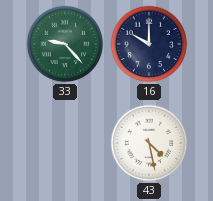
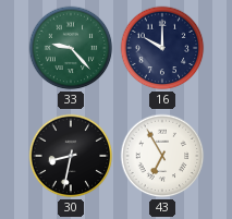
30: none -> 8:32
43: 4:28 -> 6:55
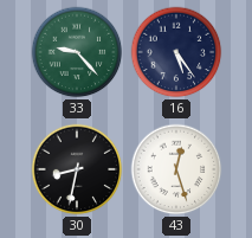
16: 10:00 -> 5:24
43: 6:55 -> 12:27
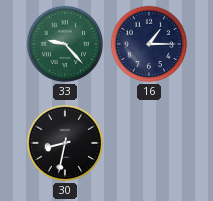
16: 5:24 -> 1:15
43: 12:27 -> none
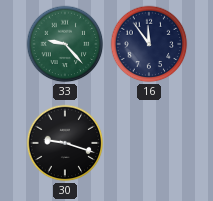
16: 1:15 -> 11:54
30: 8:32 -> 9:18
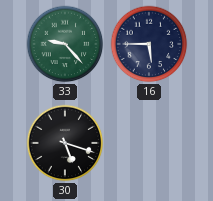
16: 11:54 -> 5:45
30: 9:18 -> 5:18
